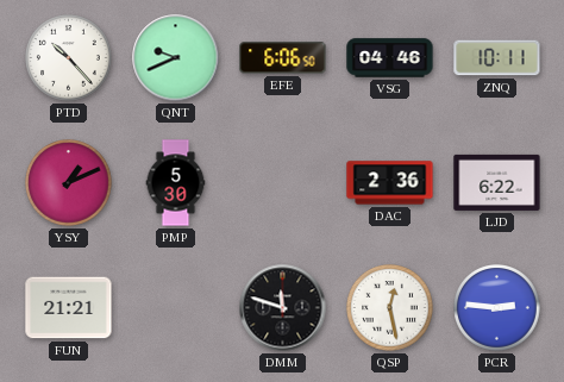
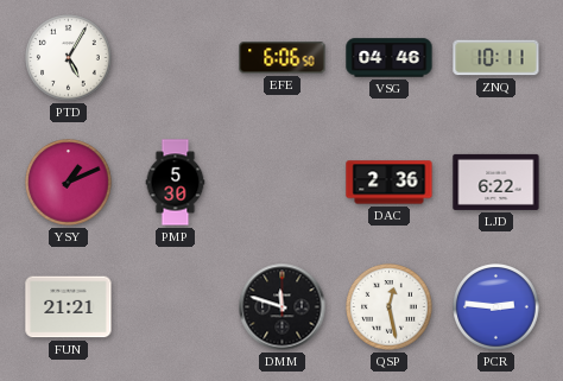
PTD: 10:23 -> 5:05
QNT: 9:41 -> none
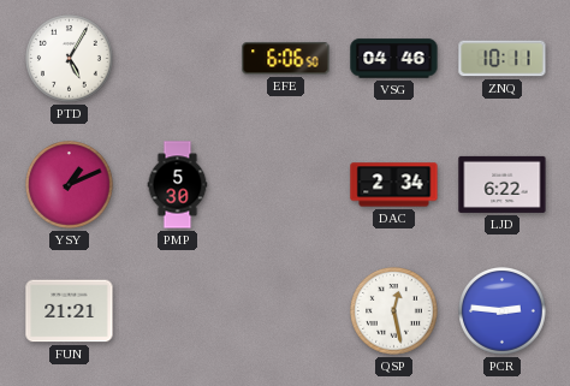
DAC: 2:36 -> 2:34
DMM: 11:48 -> none
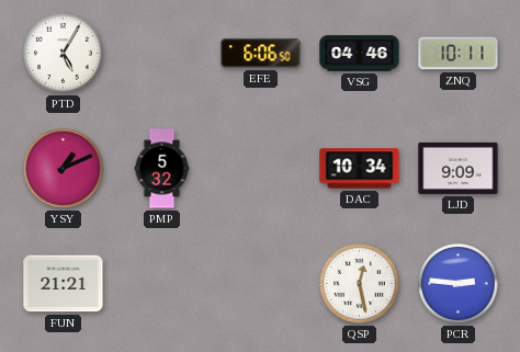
PMP: 5:30 -> 5:32
DAC: 2:34 -> 10:34
LJD: 6:22 -> 9:09
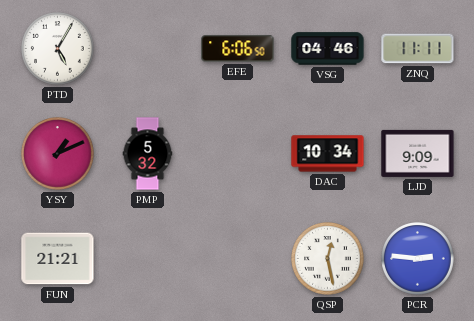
ZNQ: 10:11 -> 11:11
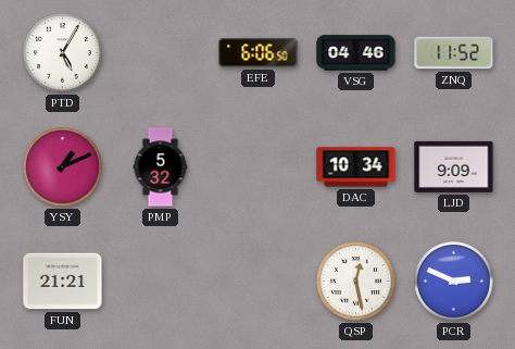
ZNQ: 11:11 -> 11:52
PCR: 2:46 -> 2:49
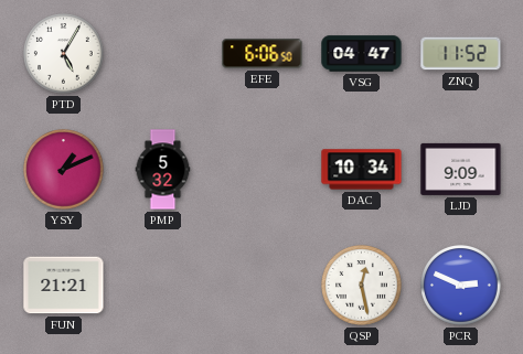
VSG: 04:46 -> 04:47
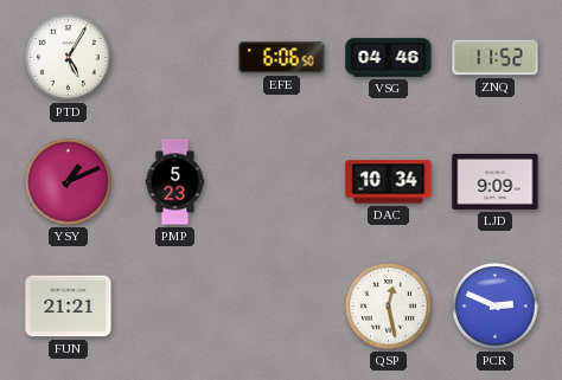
VSG: 04:47 -> 04:46
PMP: 5:32 -> 5:23
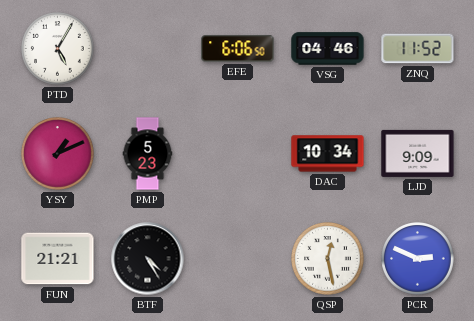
BTF: none -> 4:25
